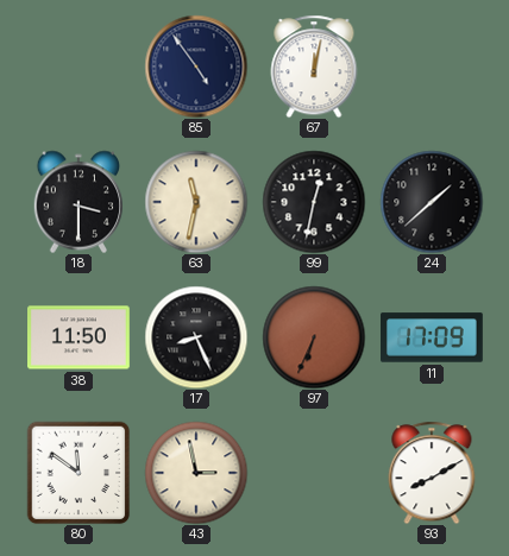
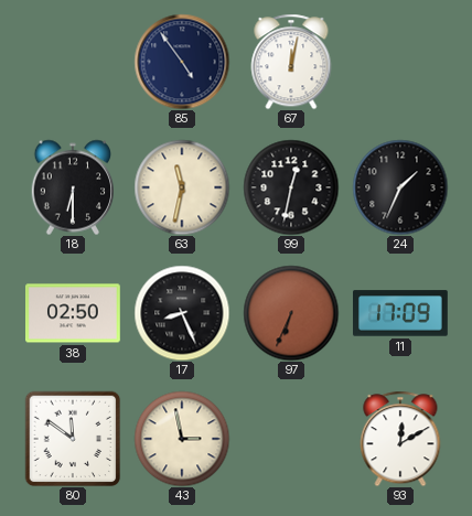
18: 3:30 -> 6:30
24: 1:38 -> 1:34
38: 11:50 -> 02:50
93: 8:10 -> 12:10
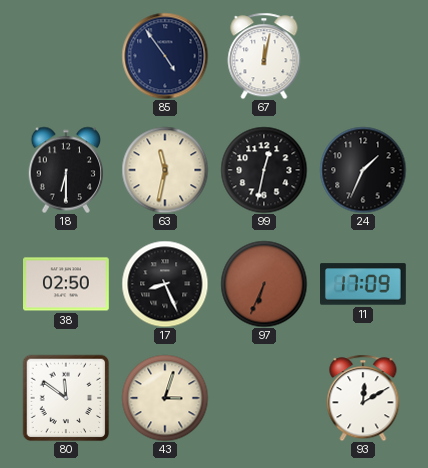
43: 2:58 -> 3:03
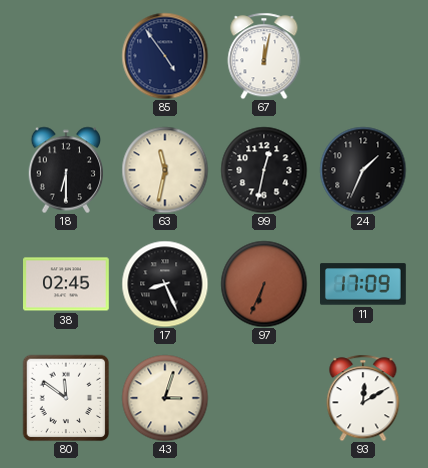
38: 02:50 -> 02:45
